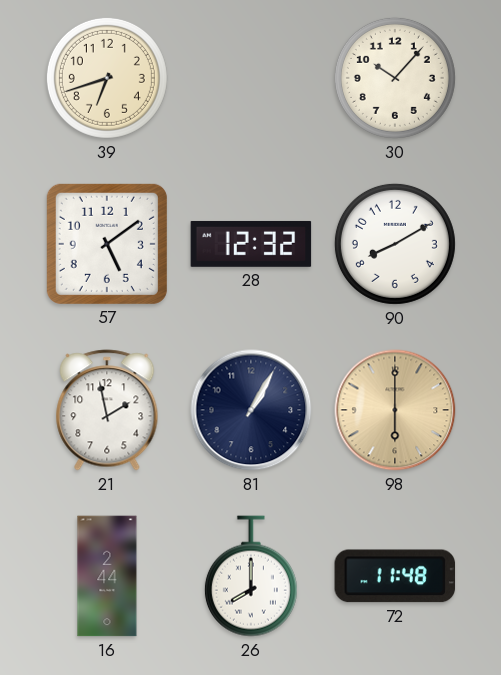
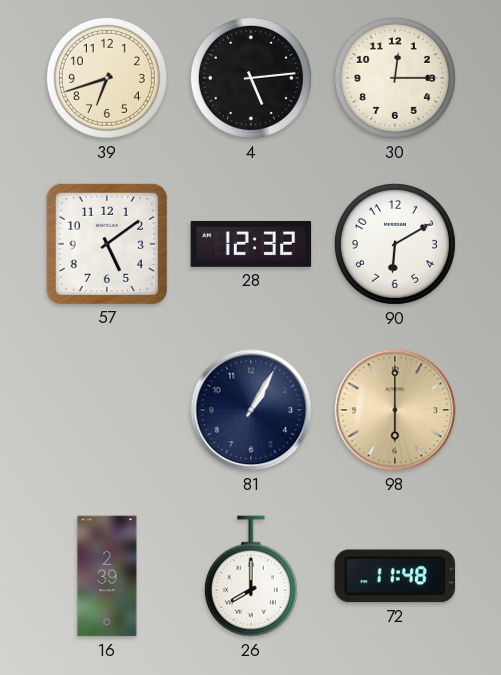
4: none -> 5:14
30: 10:07 -> 12:15
90: 8:10 -> 6:10
21: 1:58 -> none
16: 2:44 -> 2:39
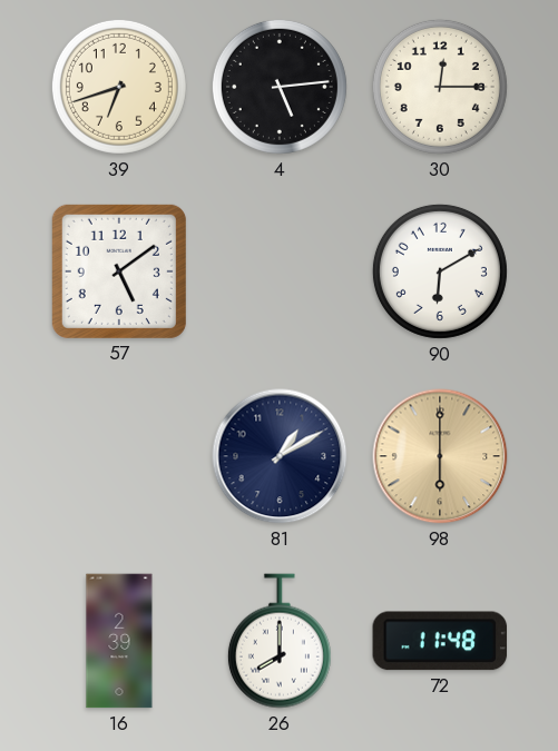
28: 12:32 -> none
81: 1:05 -> 1:10
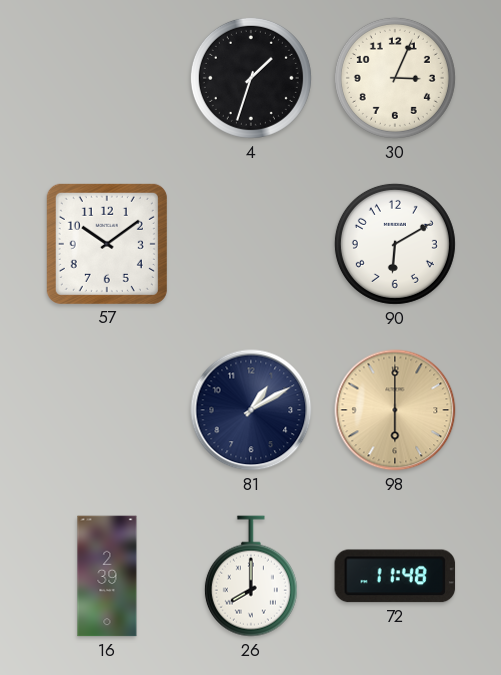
39: 6:42 -> none
4: 5:14 -> 1:33
30: 12:15 -> 3:04
57: 5:09 -> 10:09
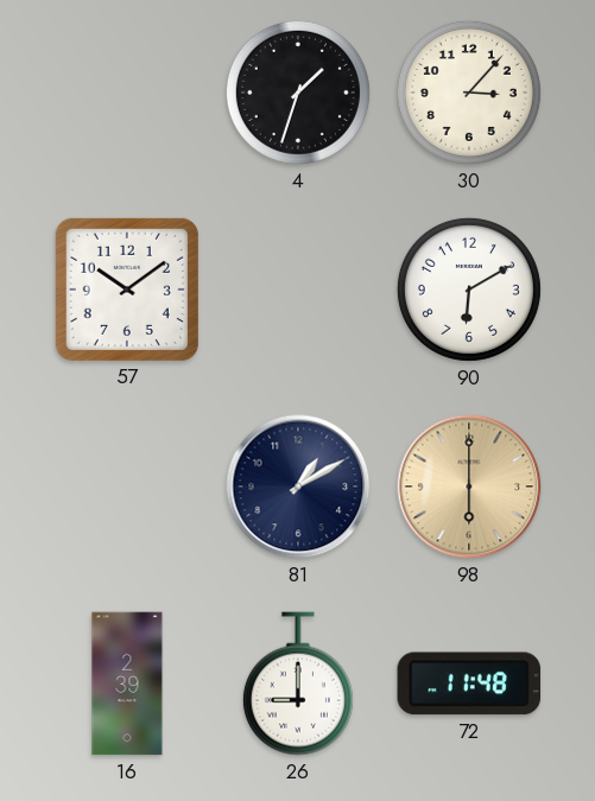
30: 3:04 -> 3:07
26: 8:00 -> 9:00
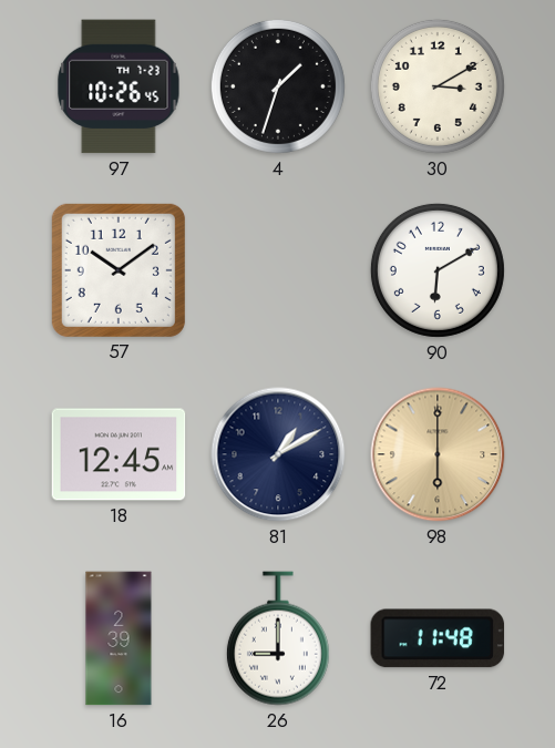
97: none -> 10:26
30: 3:07 -> 3:10
18: none -> 12:45
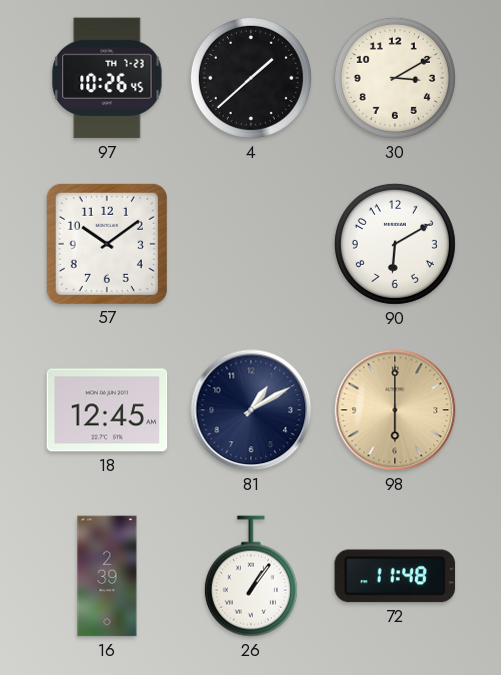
4: 1:33 -> 1:38
26: 9:00 -> 1:06
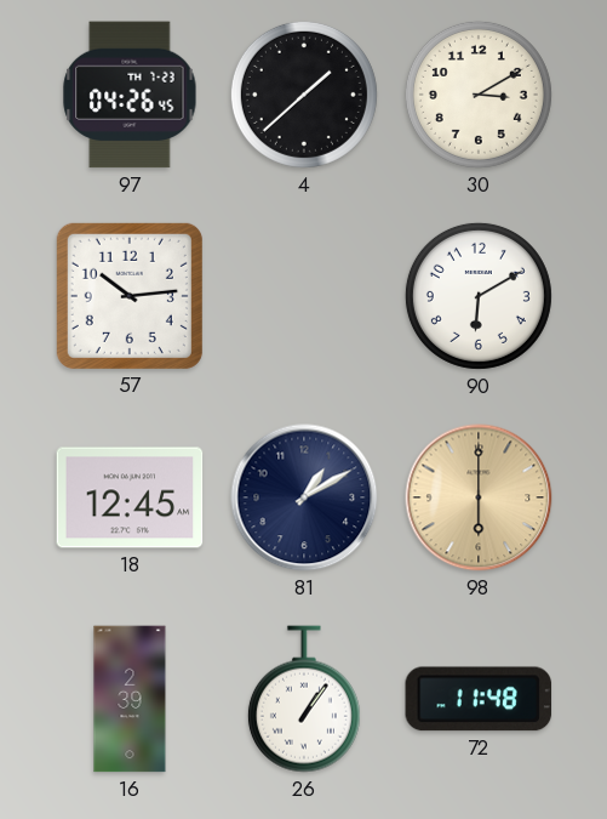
97: 10:26 -> 04:26
57: 10:09 -> 10:14
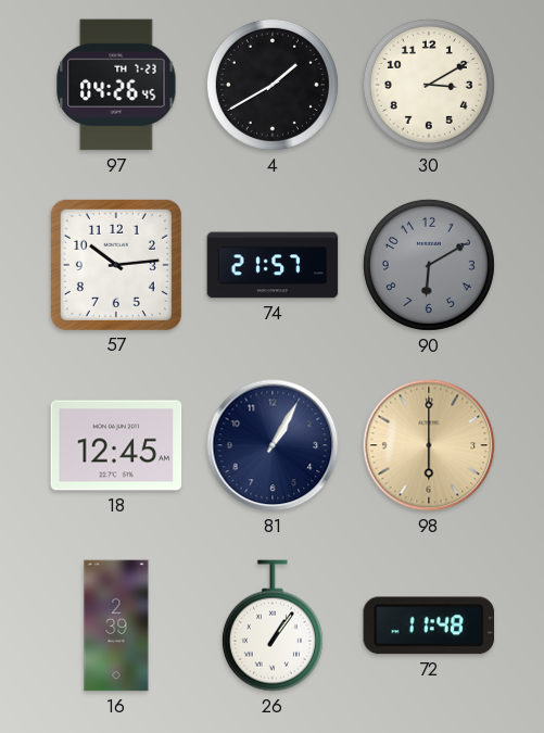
4: 1:38 -> 1:40
74: none -> 21:57
90 dial: white -> grey
81: 1:10 -> 1:05
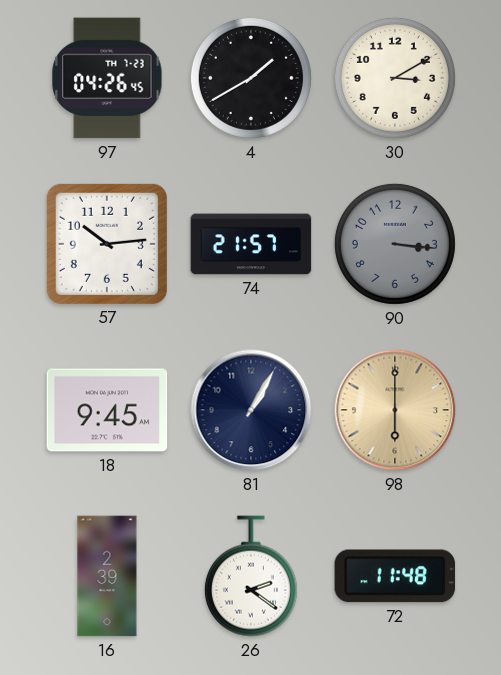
90: 6:10 -> 3:16
18: 12:45 -> 9:45
26: 1:06 -> 2:21
